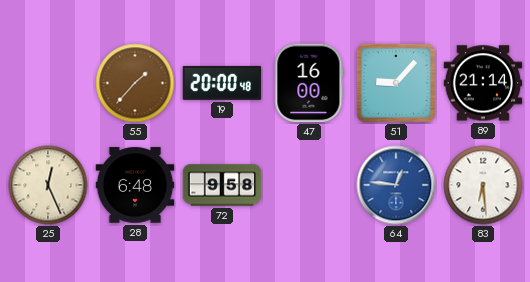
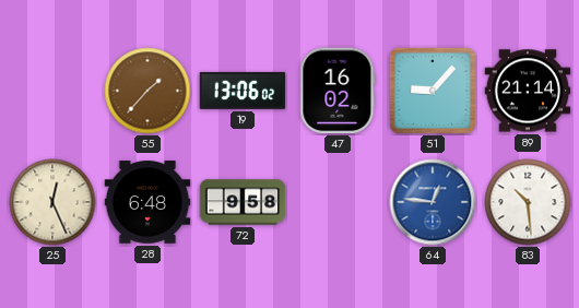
19: 20:00 -> 13:06
47: 16:00 -> 16:02
83: 6:29 -> 10:29
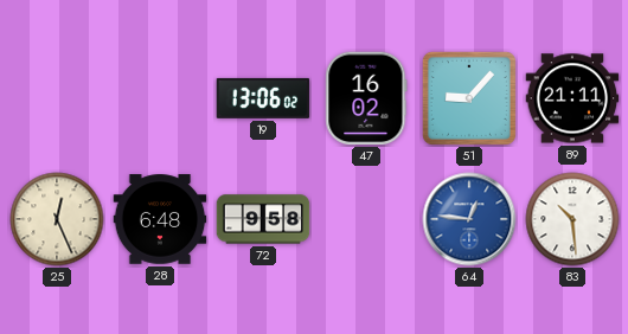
55: 1:37 -> none
89: 21:14 -> 21:11
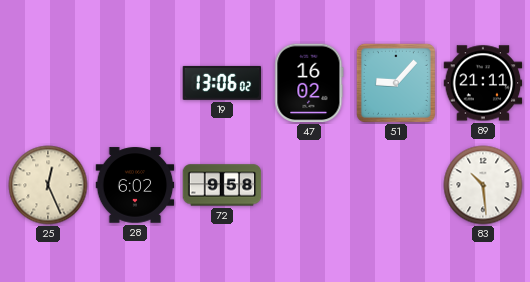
28: 6:48 -> 6:02
64: 12:46 -> none
